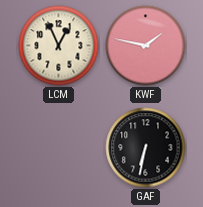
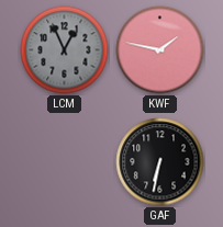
LCM dial: cream -> grey
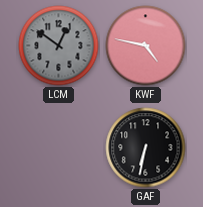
LCM: 12:56 -> 12:51
KWF: 1:47 -> 4:47
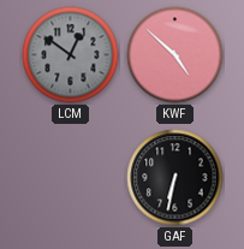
KWF: 4:47 -> 4:52
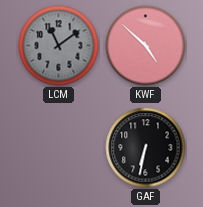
LCM: 12:51 -> 11:09
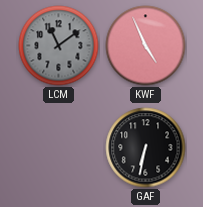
KWF: 4:52 -> 4:56
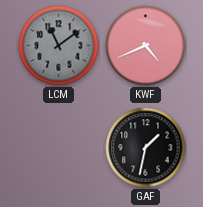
KWF: 4:56 -> 4:41
GAF: 6:32 -> 1:32
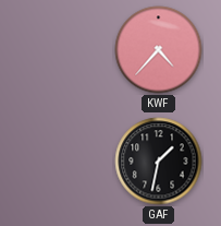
LCM: 11:09 -> none
KWF: 4:41 -> 4:37
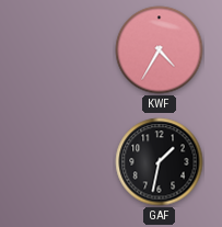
KWF: 4:37 -> 4:35
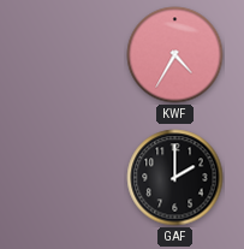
GAF: 1:32 -> 2:00
